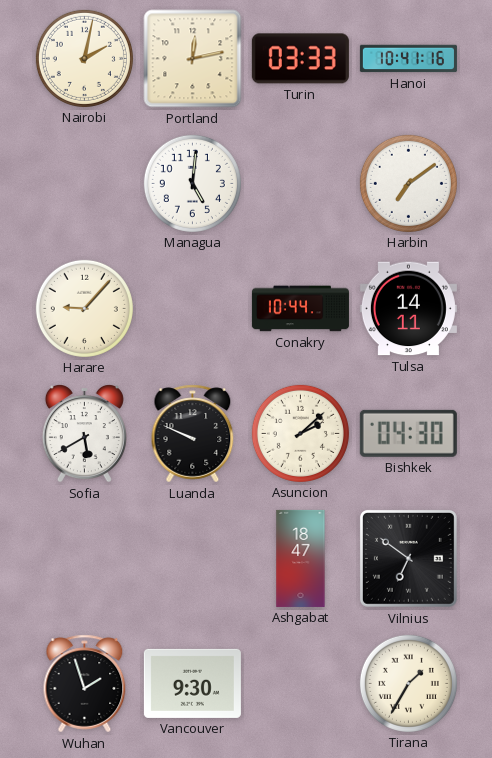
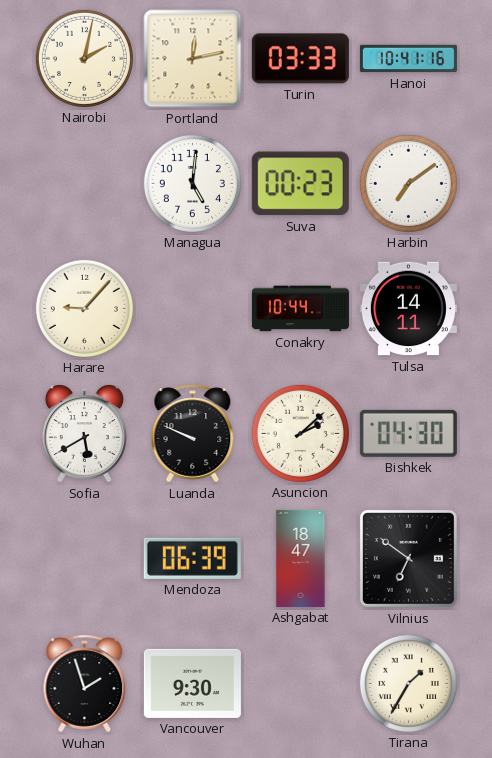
Suva: none -> 00:23
Mendoza: none -> 06:39
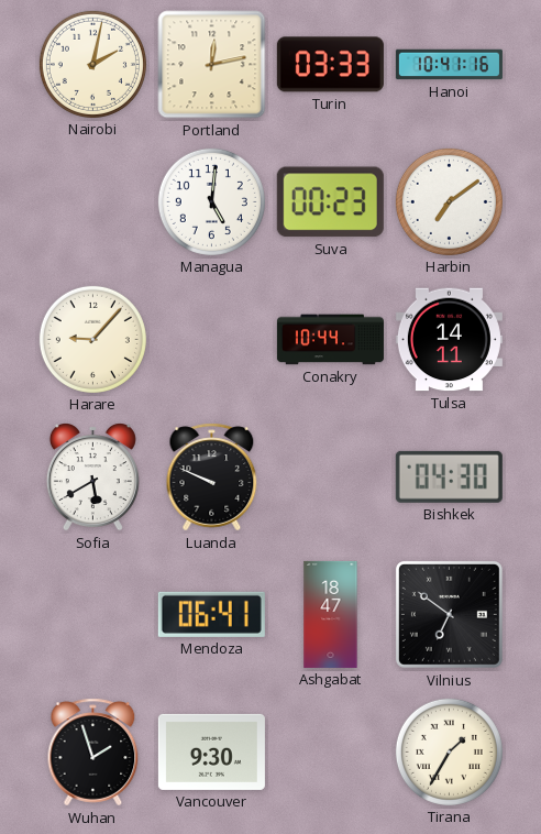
Asuncion: 2:08 -> none
Mendoza: 06:39 -> 06:41
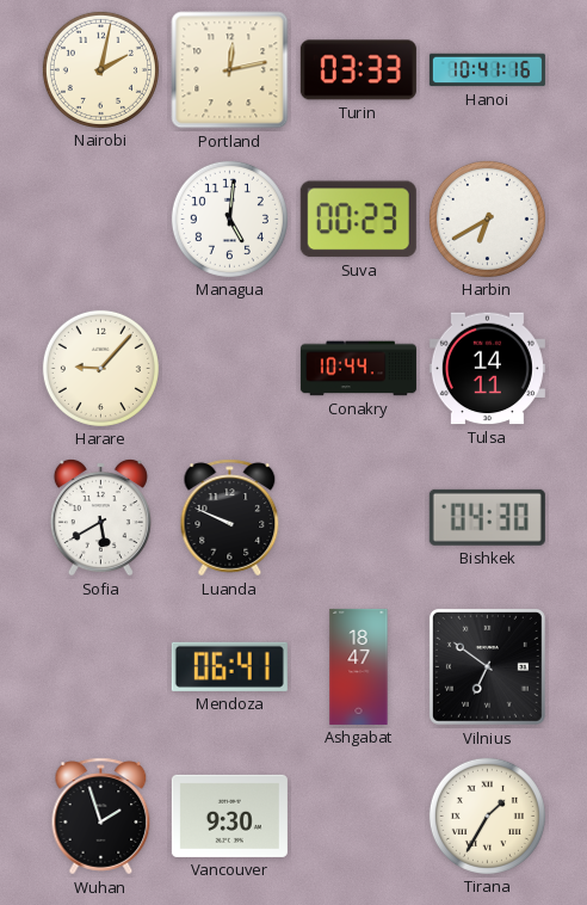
Harbin: 7:09 -> 6:40
